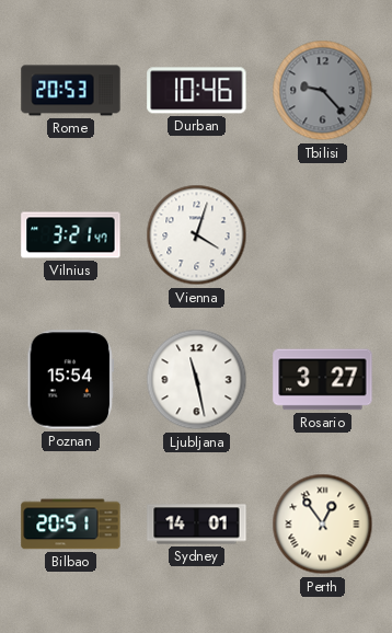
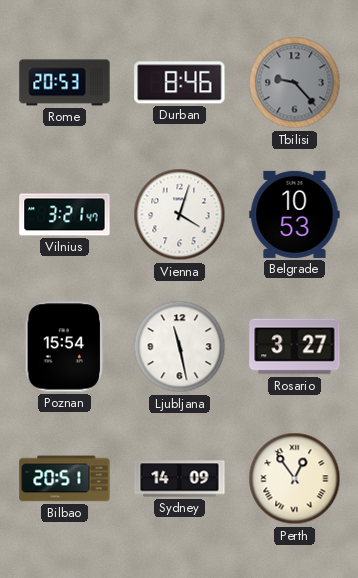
Durban: 10:46 -> 8:46
Belgrade: none -> 10:53
Sydney: 14:01 -> 14:09
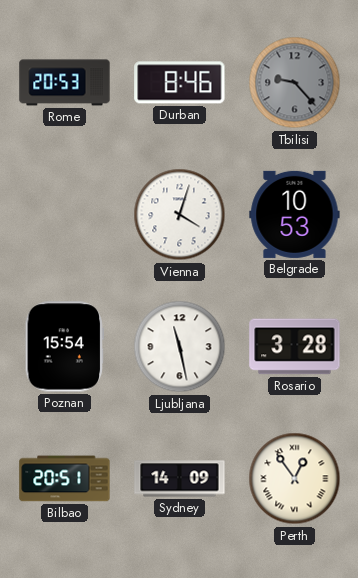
Vilnius: 3:21 -> none
Rosario: 3:27 -> 3:28
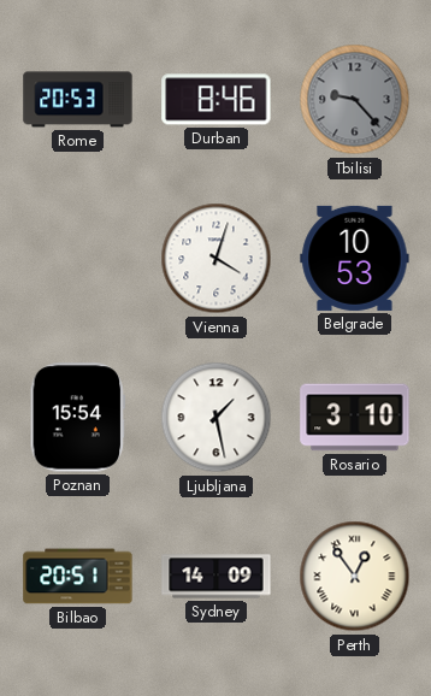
Ljubljana: 11:28 -> 1:28
Rosario: 3:28 -> 3:10
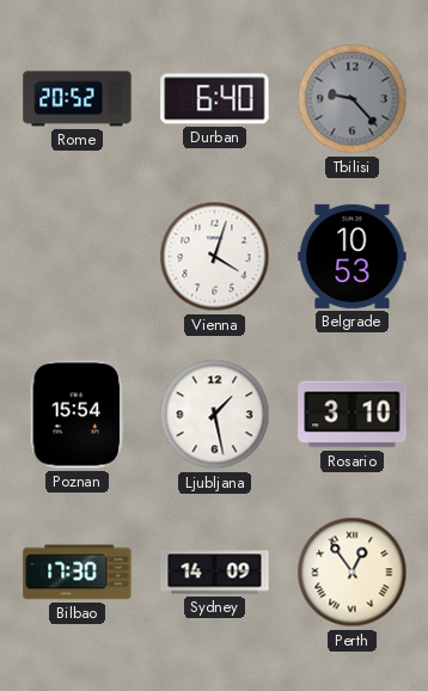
Rome: 20:53 -> 20:52
Durban: 8:46 -> 6:40
Bilbao: 20:51 -> 17:30
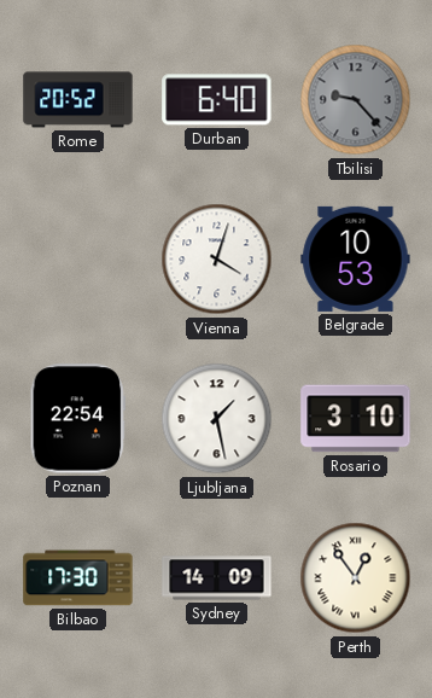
Poznan: 15:54 -> 22:54
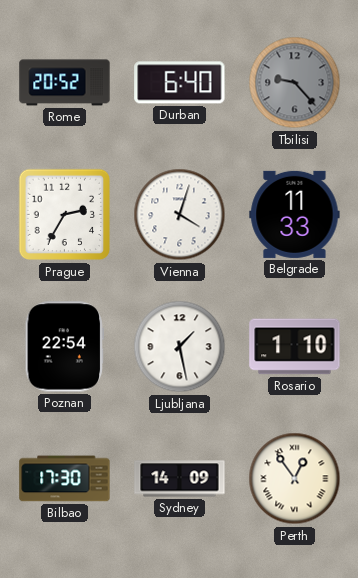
Prague: none -> 2:35
Belgrade: 10:53 -> 11:33
Rosario: 3:10 -> 1:10
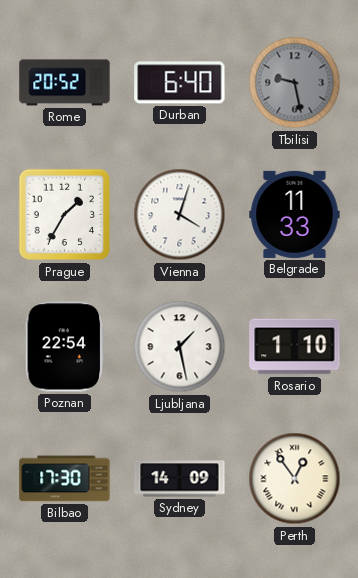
Tbilisi: 9:23 -> 9:28
Prague: 2:35 -> 1:35
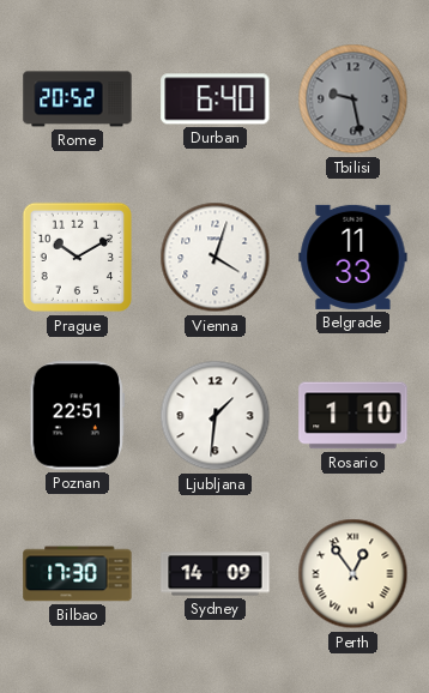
Prague: 1:35 -> 10:10
Poznan: 22:54 -> 22:51
Ljubljana: 1:28 -> 1:31
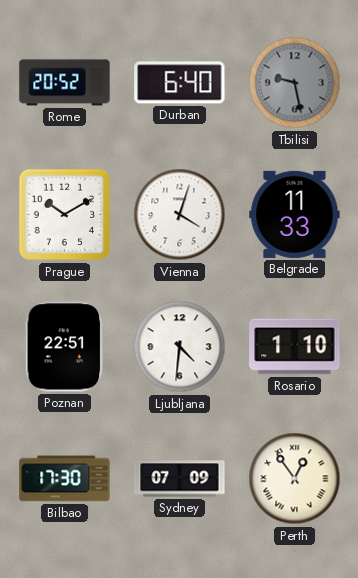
Ljubljana: 1:31 -> 4:31
Sydney: 14:09 -> 07:09
